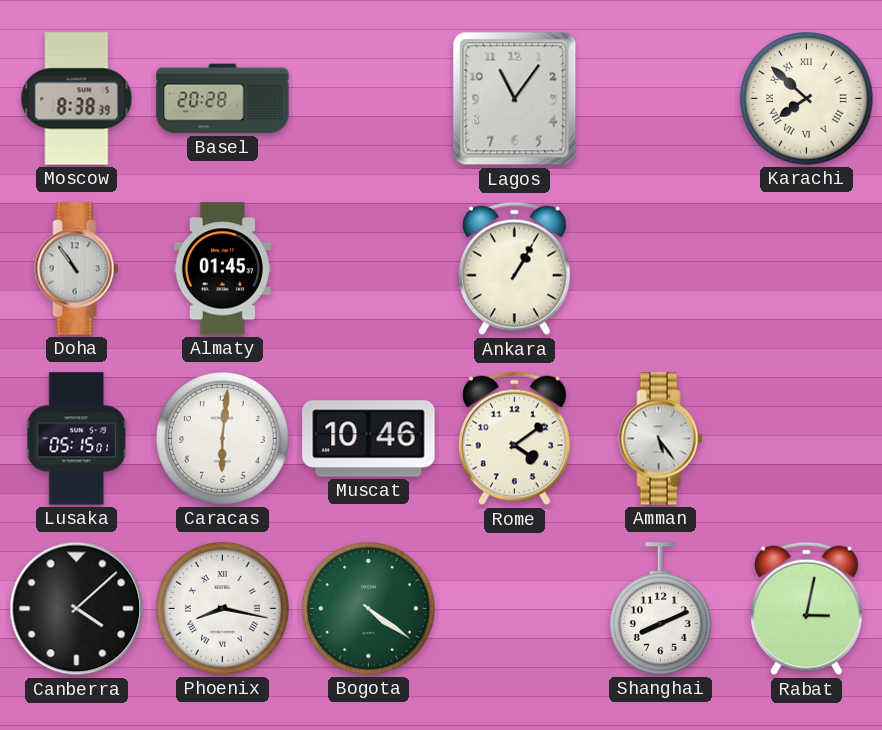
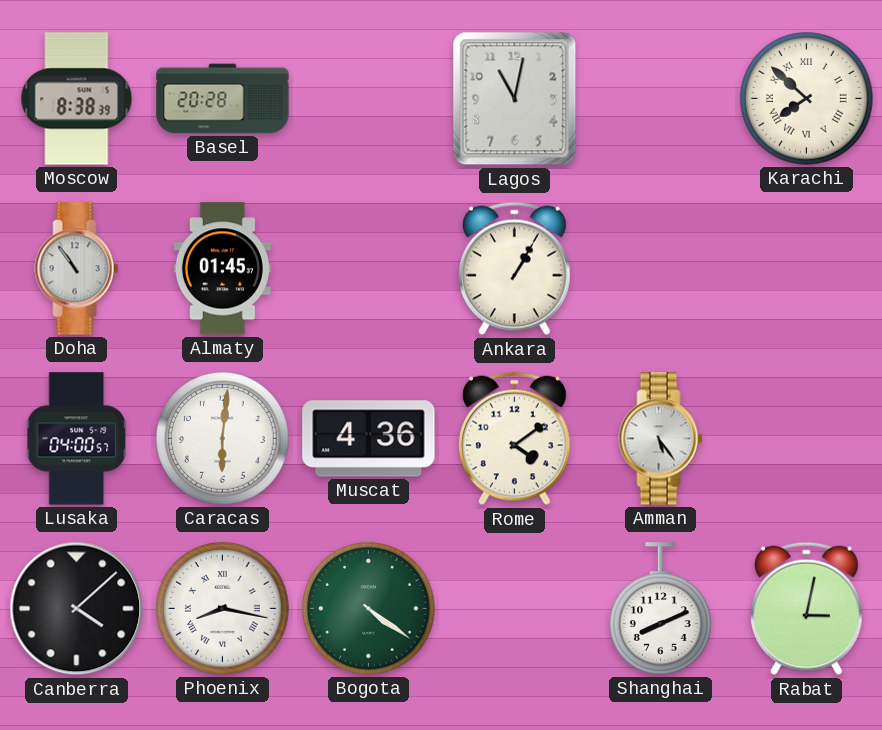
Lagos: 11:06 -> 11:02
Lusaka: 05:15 -> 04:00
Muscat: 10:46 -> 4:36
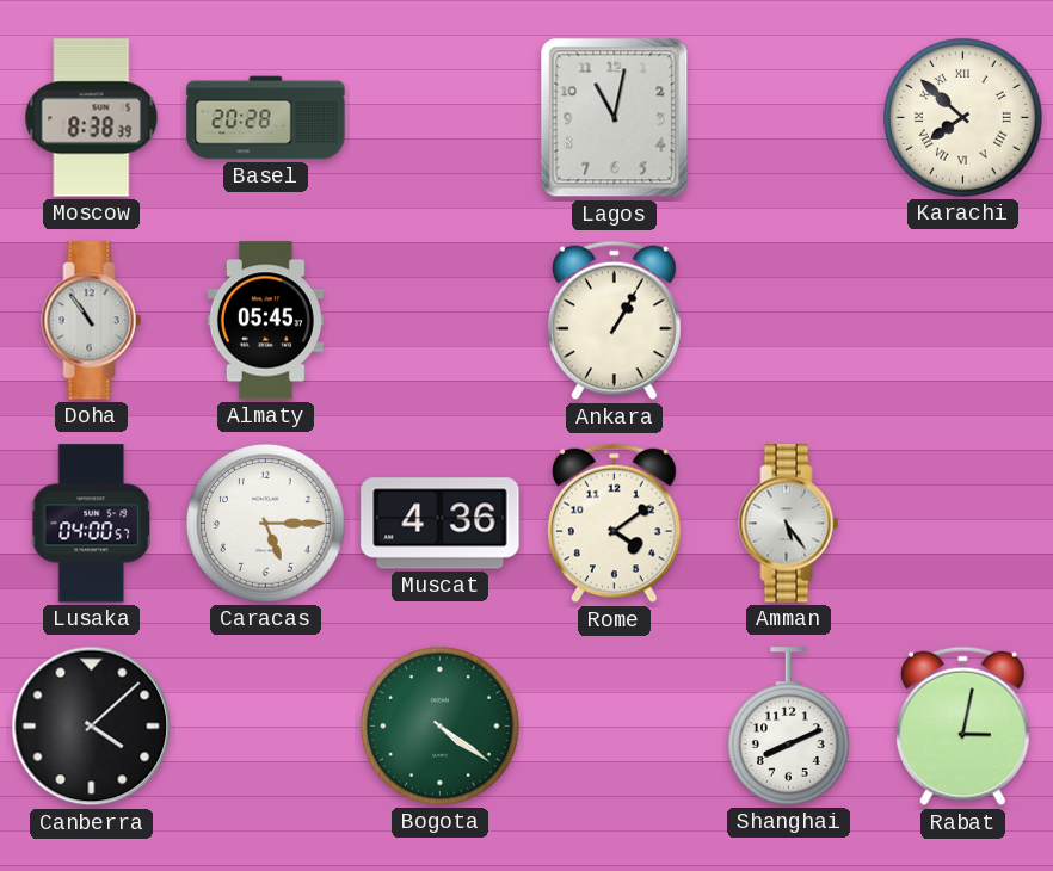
Almaty: 01:45 -> 05:45
Caracas: 6:01 -> 5:15
Phoenix: 8:17 -> none
